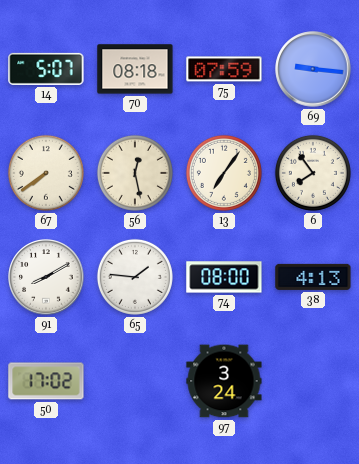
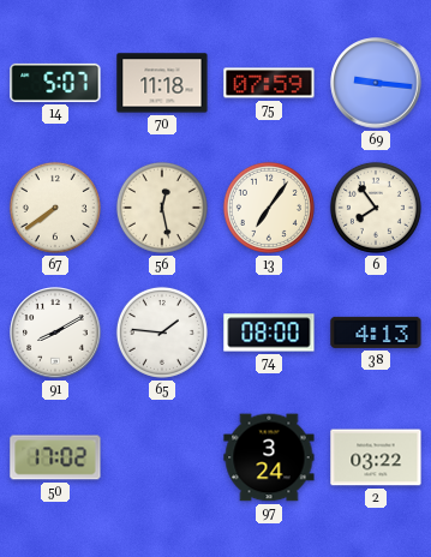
70: 08:18 -> 11:18
2: none -> 03:22
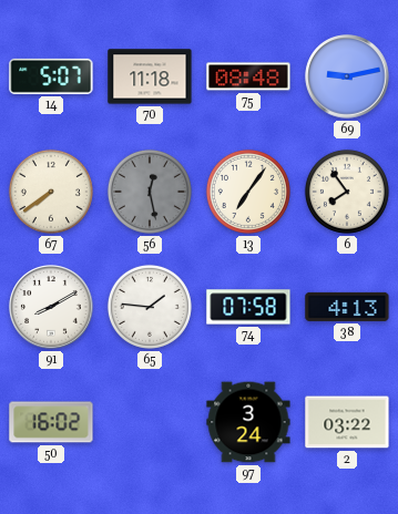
75: 07:59 -> 08:48
69: 9:16 -> 9:13
56 dial: cream -> grey
74: 08:00 -> 07:58
50: 17:02 -> 16:02
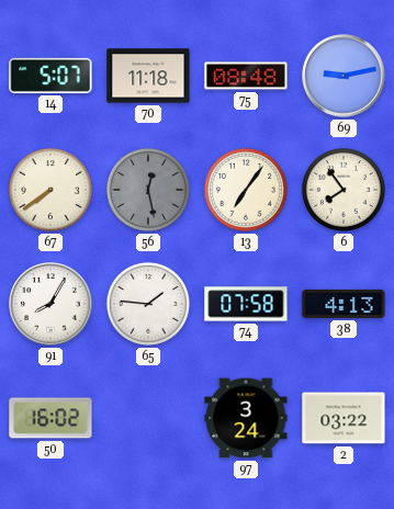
91: 8:10 -> 8:05
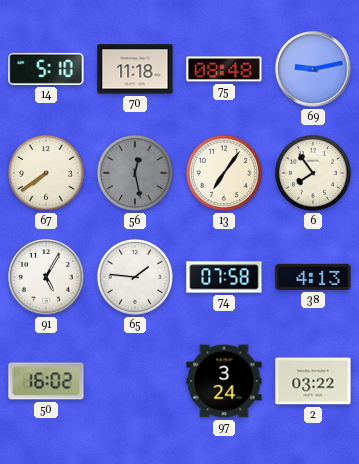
14: 5:07 -> 5:10
91: 8:05 -> 5:05
